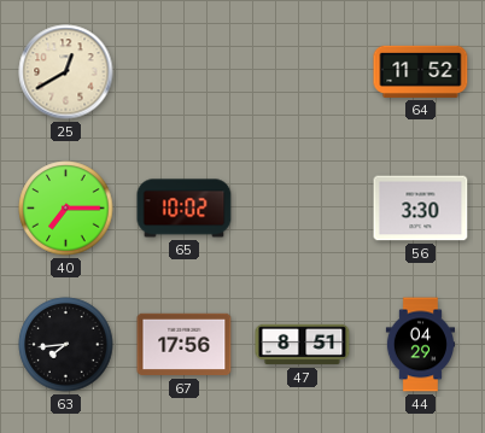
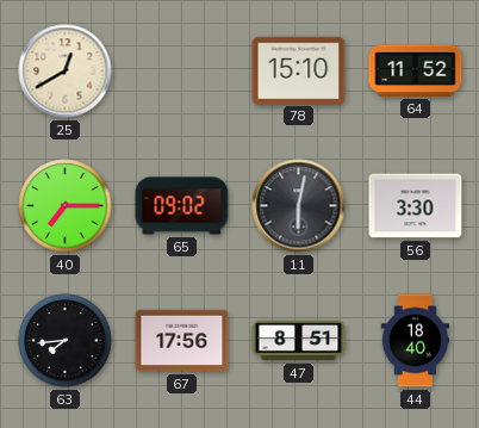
78: none -> 15:10
65: 10:02 -> 09:02
11: none -> 6:02
44: 04:29 -> 18:40
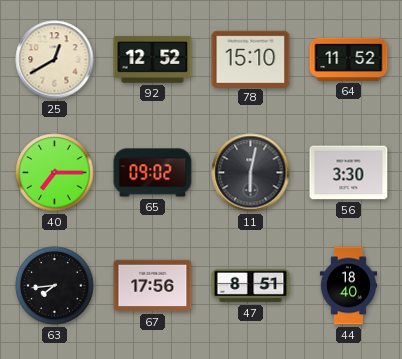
92: none -> 12:52
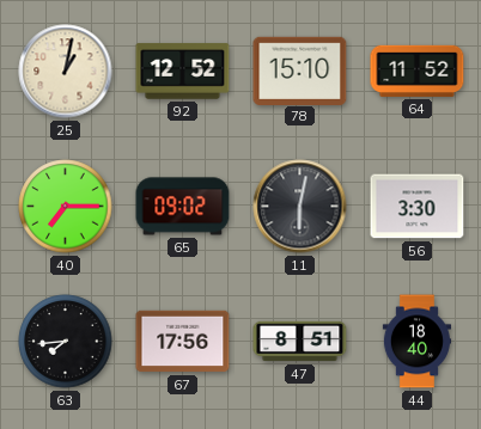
25: 12:40 -> 1:02
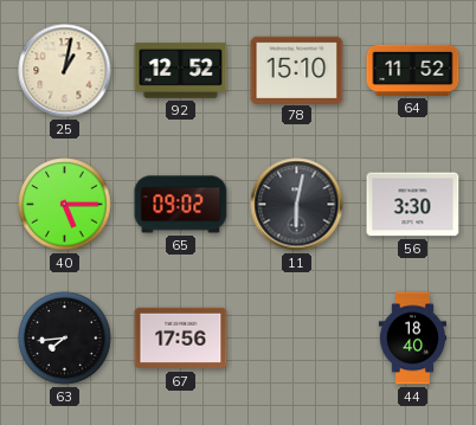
40: 7:15 -> 5:15
47: 8:51 -> none
